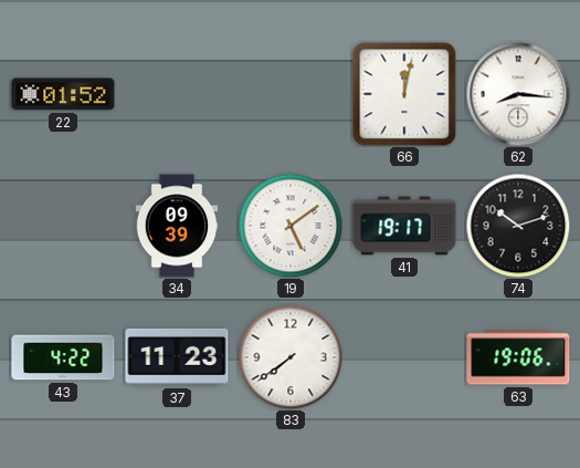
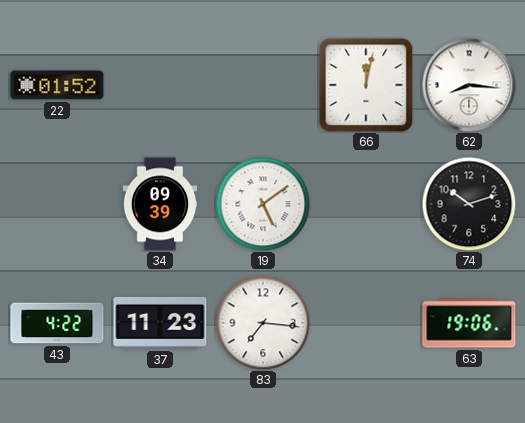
41: 19:17 -> none
83: 7:39 -> 7:16
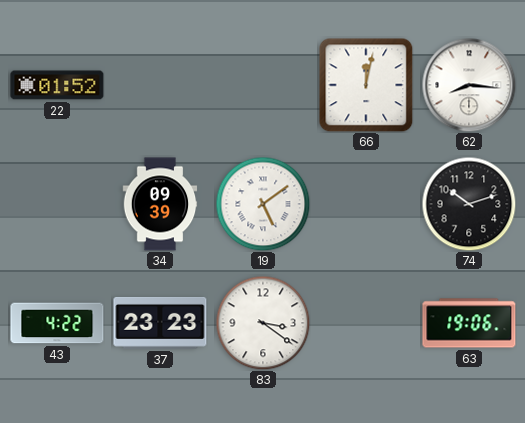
37: 11:23 -> 23:23
83: 7:16 -> 3:21
